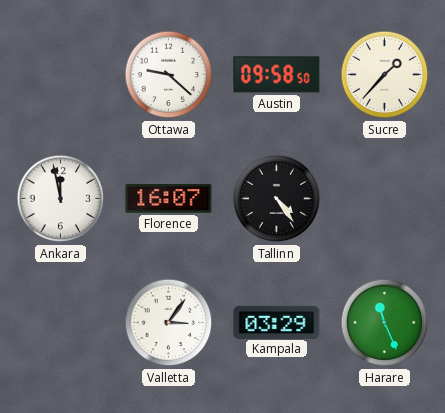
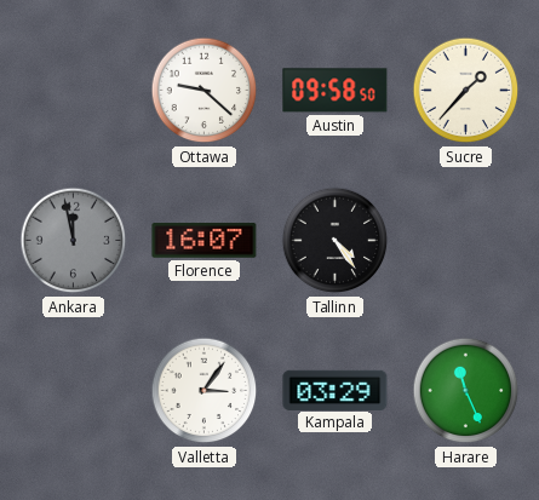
Ankara dial: white -> grey
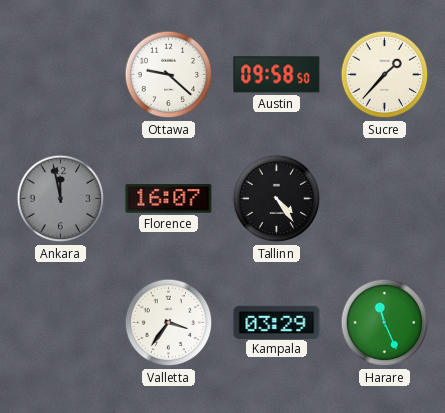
Valletta: 3:06 -> 3:36
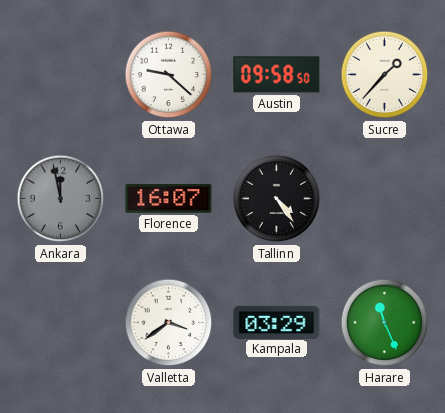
Valletta: 3:36 -> 3:39
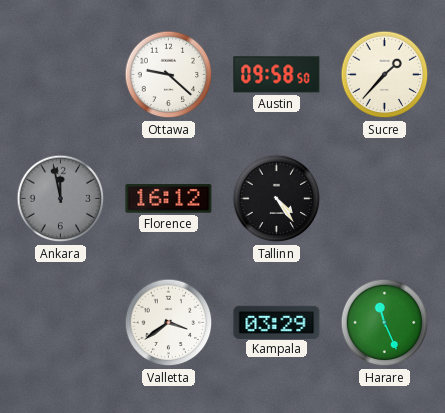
Florence: 16:07 -> 16:12
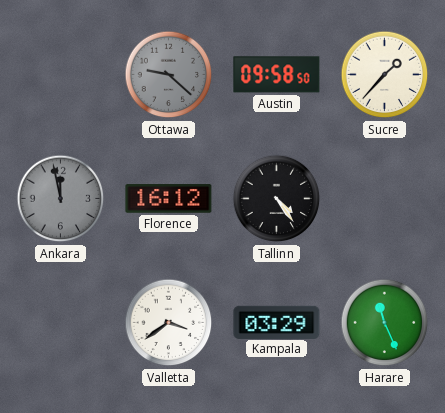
Ottawa dial: white -> grey
